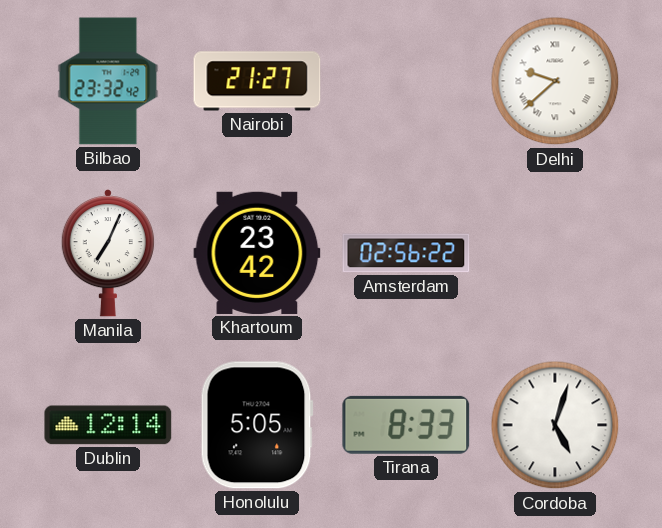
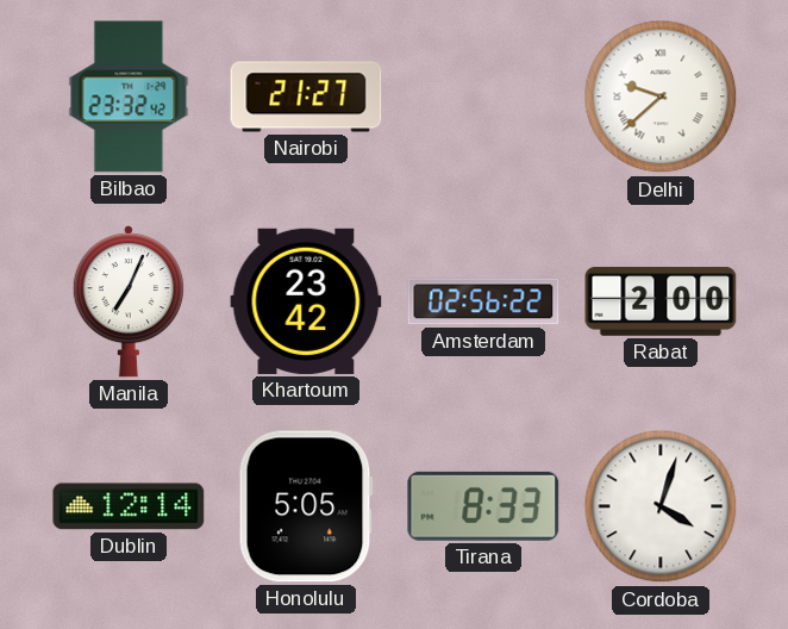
Rabat: none -> 2:00
Cordoba: 5:03 -> 4:03
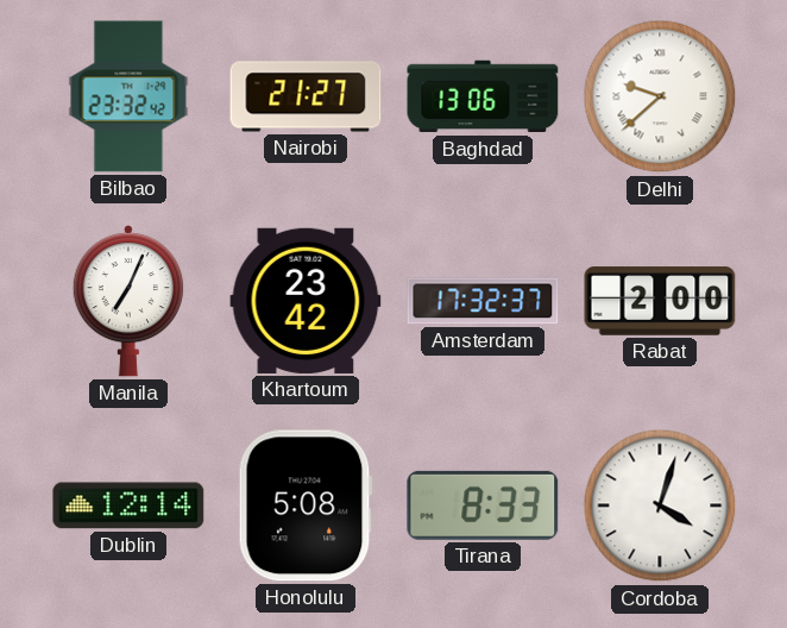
Baghdad: none -> 13:06
Amsterdam: 02:56 -> 17:32
Honolulu: 5:05 -> 5:08
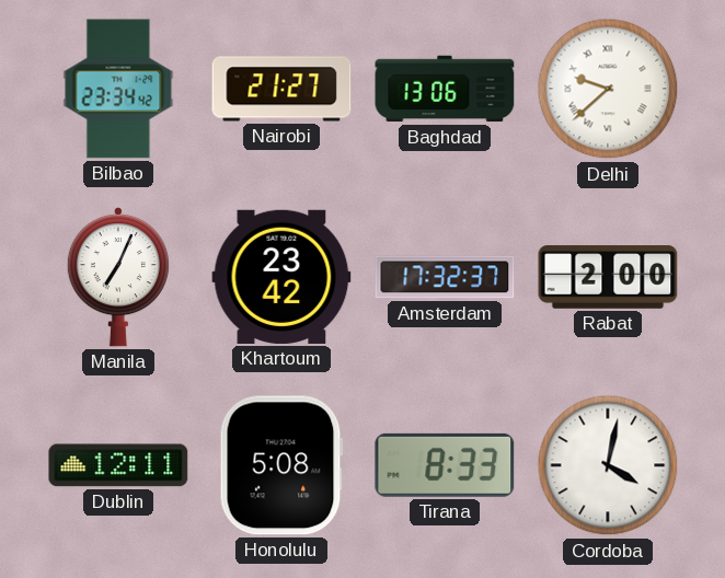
Bilbao: 23:32 -> 23:34
Dublin: 12:14 -> 12:11
Cordoba: 4:03 -> 4:02
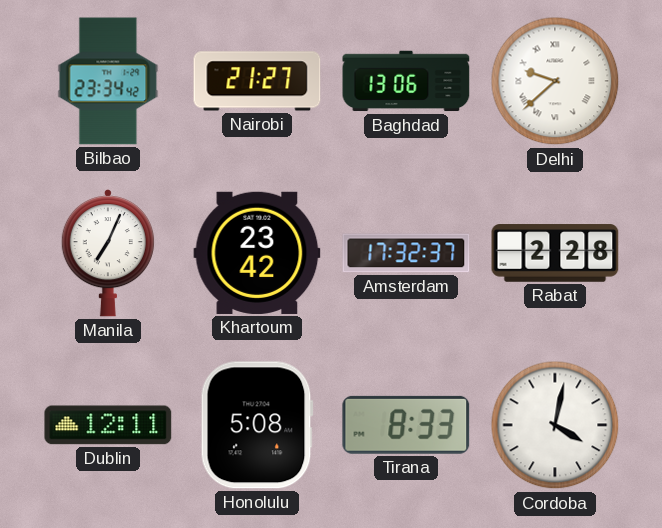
Rabat: 2:00 -> 2:28
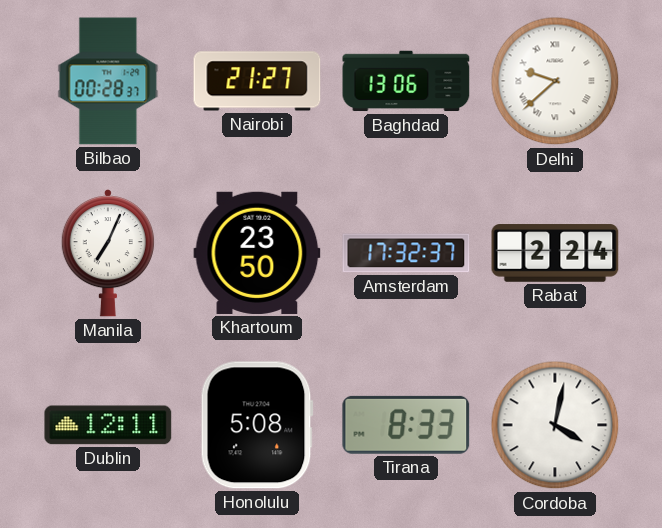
Bilbao: 23:34 -> 00:28
Khartoum: 23:42 -> 23:50
Rabat: 2:28 -> 2:24
